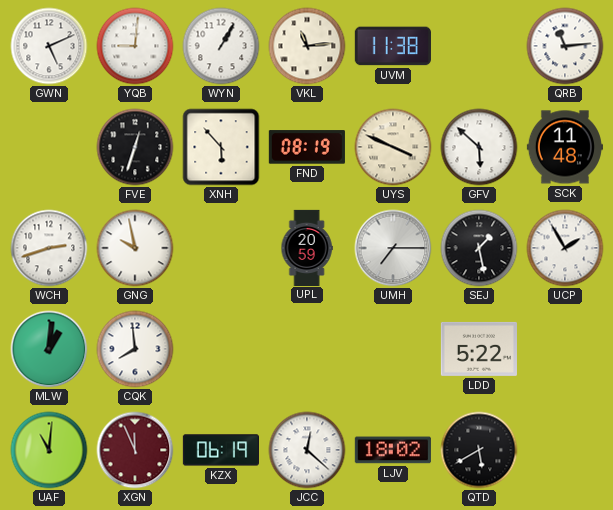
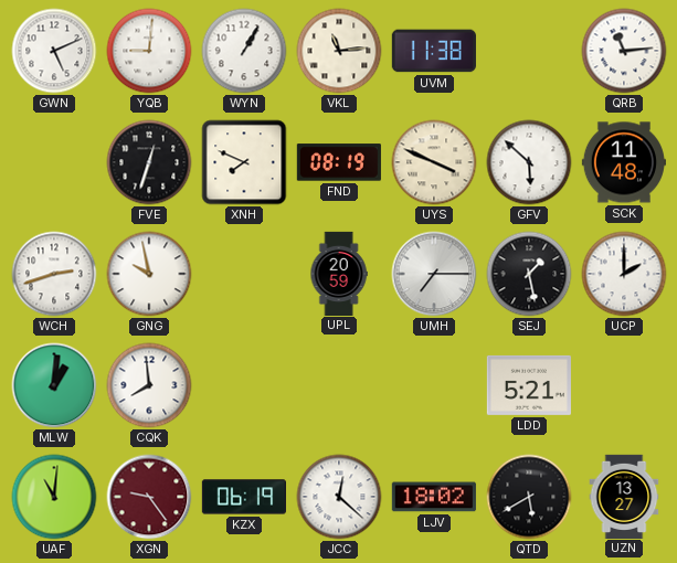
XNH: 5:53 -> 7:49
UCP: 1:55 -> 2:00
LDD: 5:22 -> 5:21
XGN: 11:56 -> 9:24
UZN: none -> 13:27
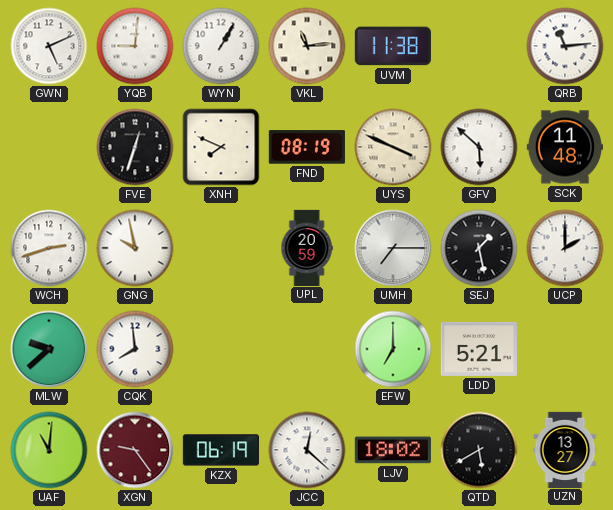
MLW: 1:01 -> 9:38
EFW: none -> 7:00
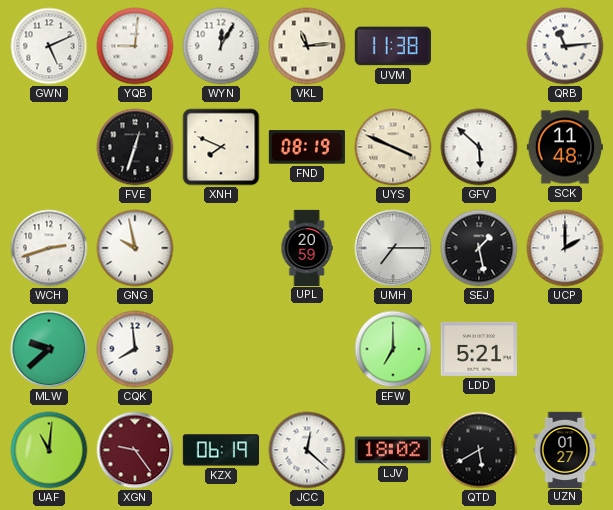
WYN: 1:05 -> 12:05
UZN: 13:27 -> 01:27
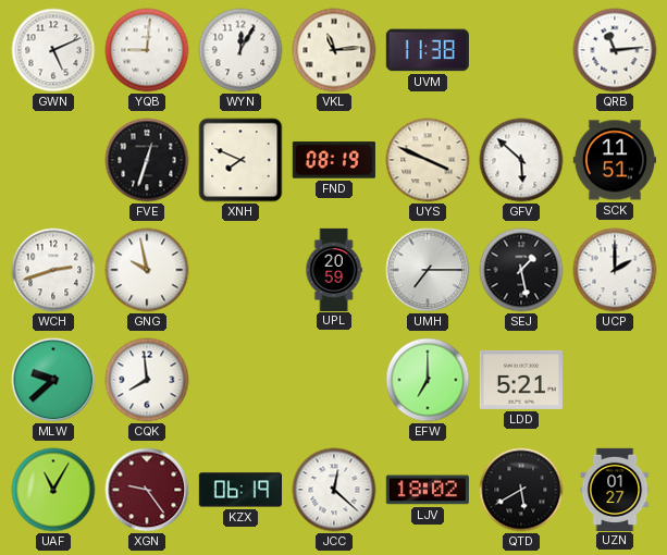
SCK: 11:48 -> 11:51
UAF: 11:01 -> 11:05
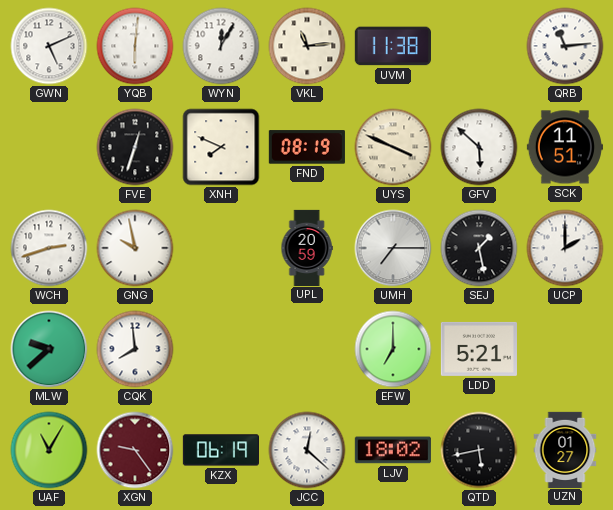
YQB: 9:01 -> 6:01
QTD: 5:40 -> 5:43
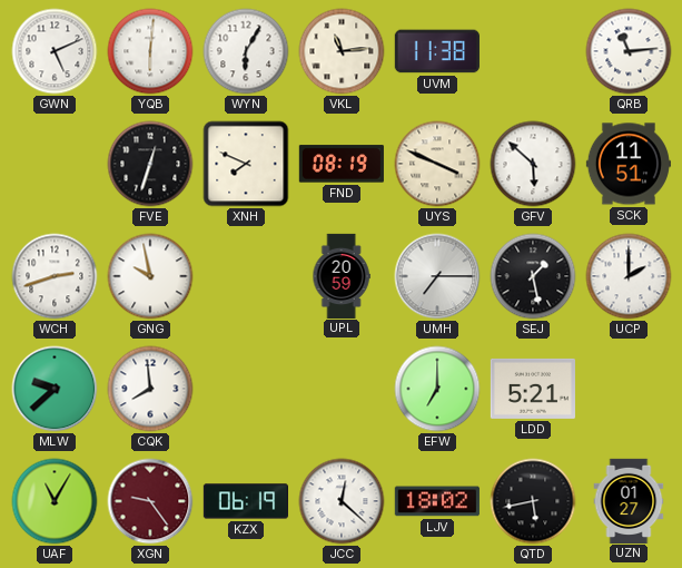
WYN: 12:05 -> 6:05
